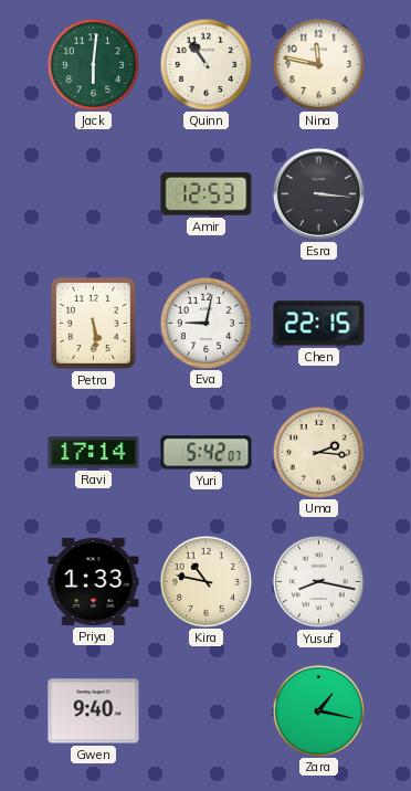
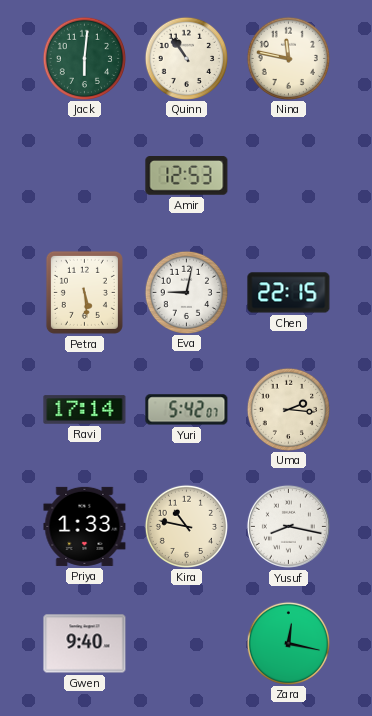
Esra: 3:16 -> none
Zara: 1:17 -> 12:17
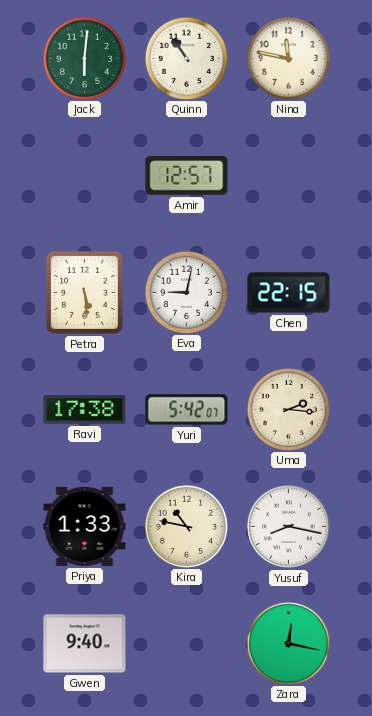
Amir: 12:53 -> 12:57
Ravi: 17:14 -> 17:38
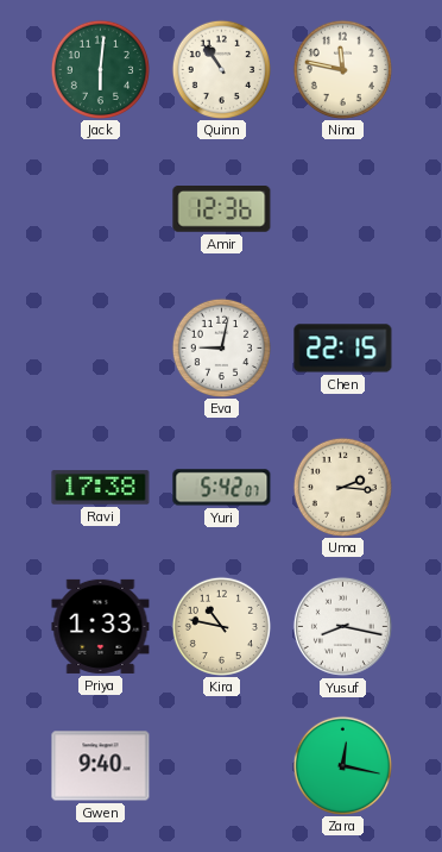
Amir: 12:57 -> 12:36
Petra: 5:29 -> none
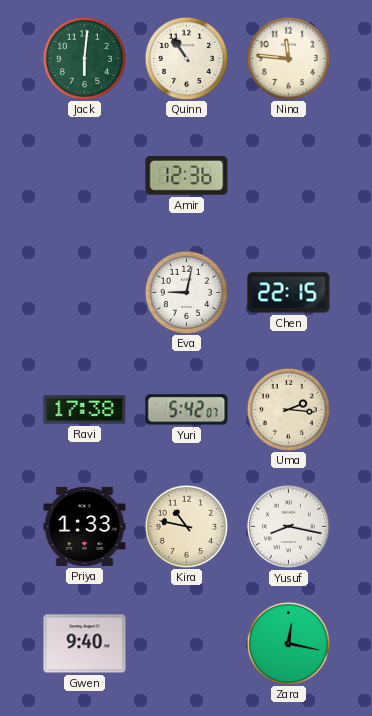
Nina: 11:47 -> 11:46
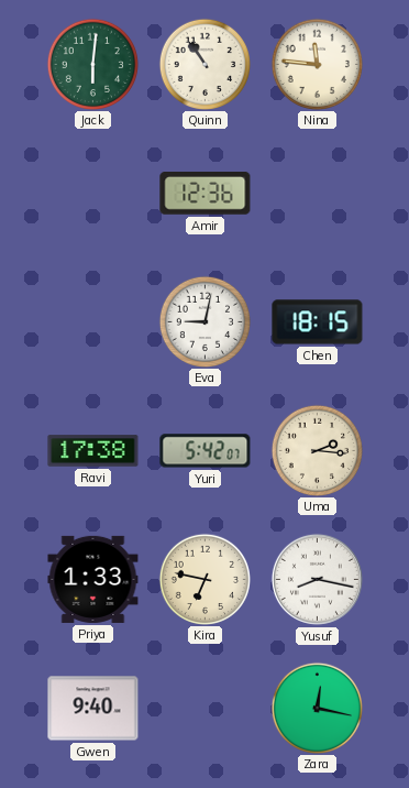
Chen: 22:15 -> 18:15
Kira: 10:47 -> 6:47
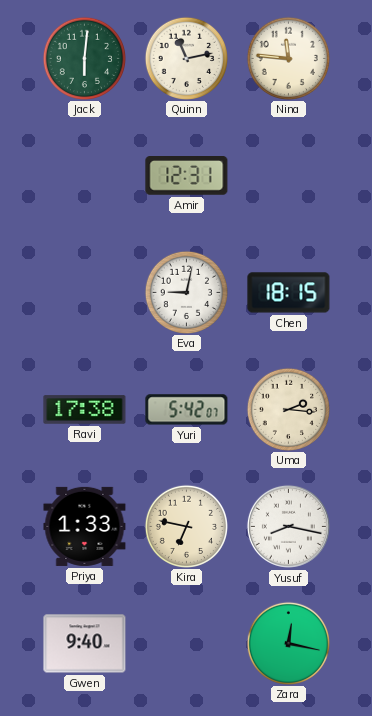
Quinn: 10:54 -> 11:13
Amir: 12:36 -> 12:31
